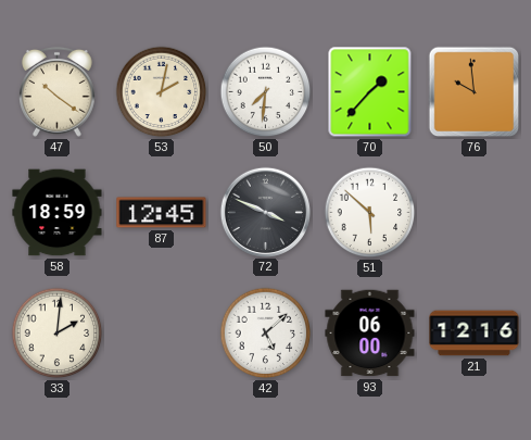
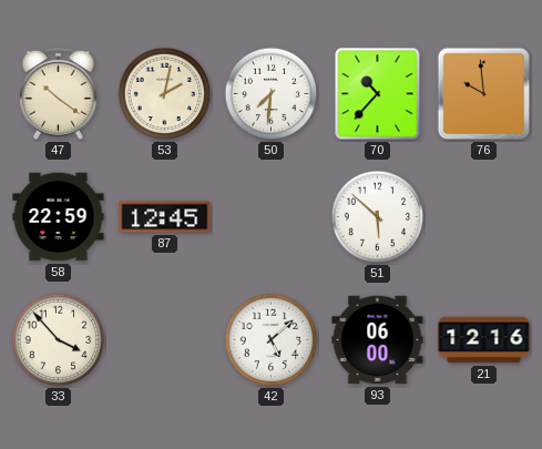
70: 1:37 -> 10:37
58: 18:59 -> 22:59
72: 3:49 -> none
33: 2:01 -> 3:53
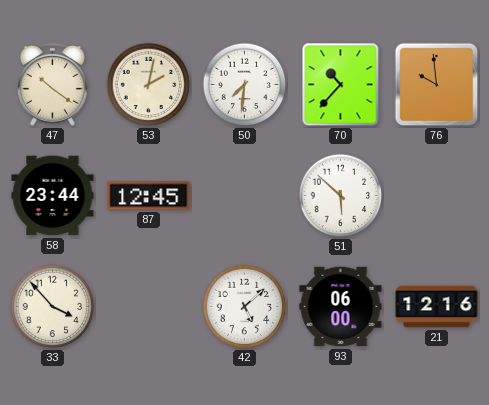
58: 22:59 -> 23:44
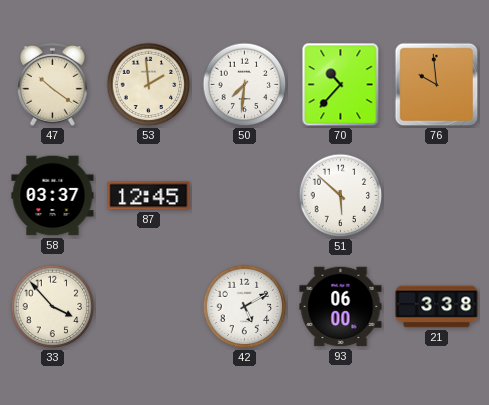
53: 2:02 -> 1:59
58: 23:44 -> 03:37
42: 5:08 -> 5:10
21: 12:16 -> 3:38
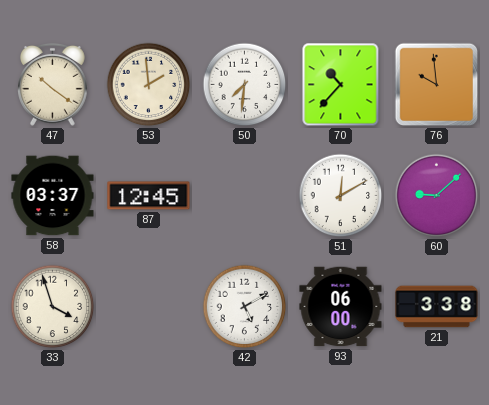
51: 5:52 -> 12:10
60: none -> 9:08
33: 3:53 -> 3:57
